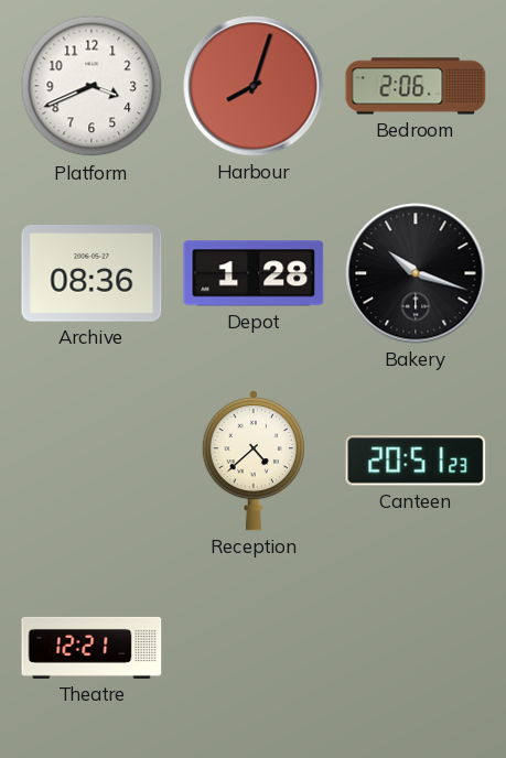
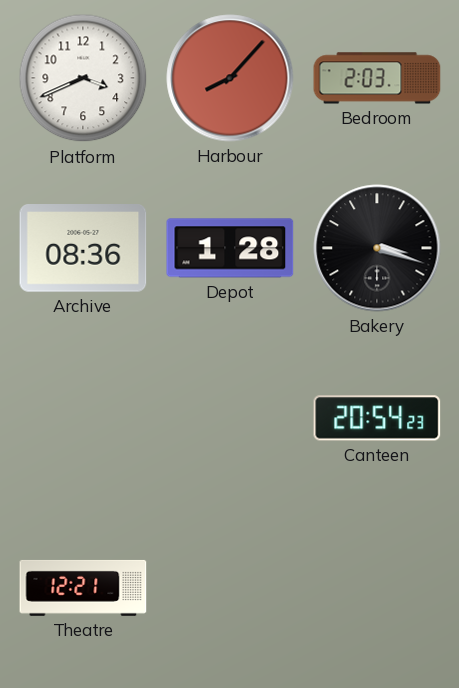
Harbour: 8:03 -> 8:07
Bedroom: 2:06 -> 2:03
Bakery: 10:18 -> 3:18
Reception: 4:38 -> none
Canteen: 20:51 -> 20:54
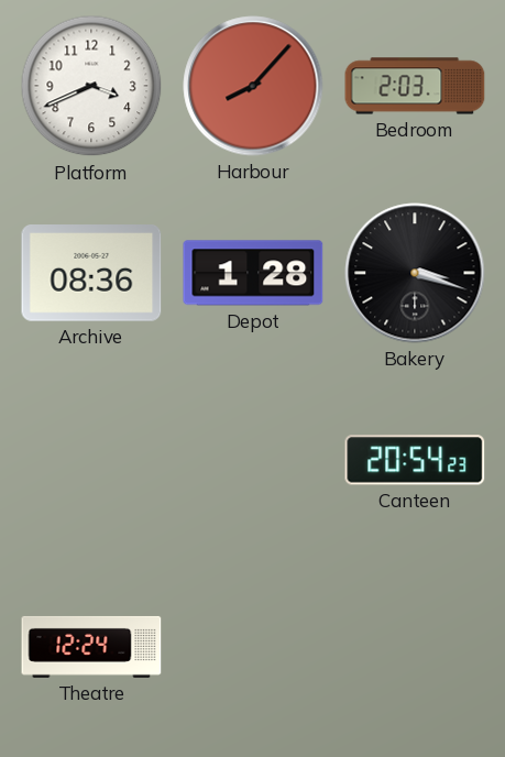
Theatre: 12:21 -> 12:24
